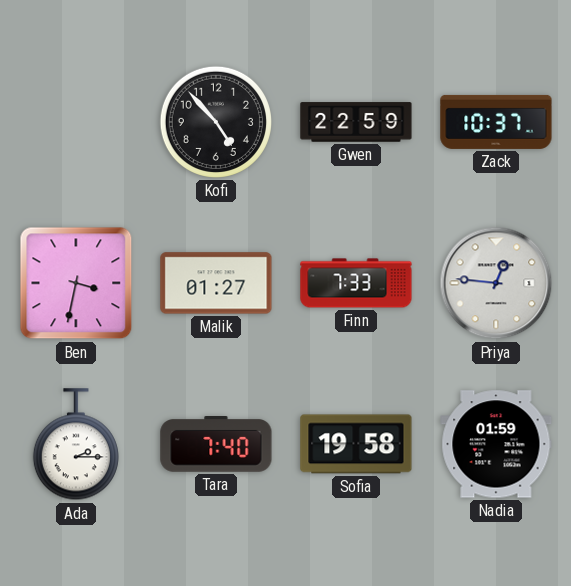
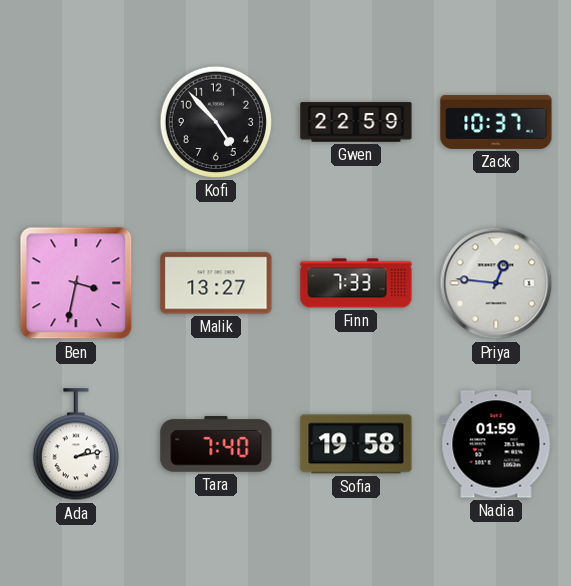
Malik: 01:27 -> 13:27
Ada: 2:15 -> 2:13
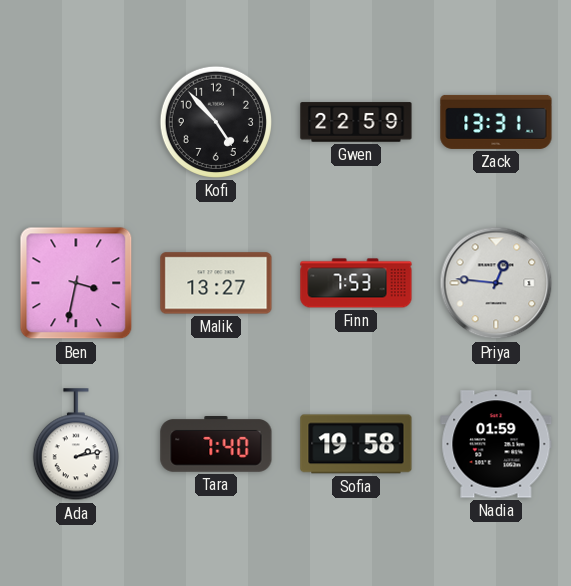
Zack: 10:37 -> 13:31
Finn: 7:33 -> 7:53
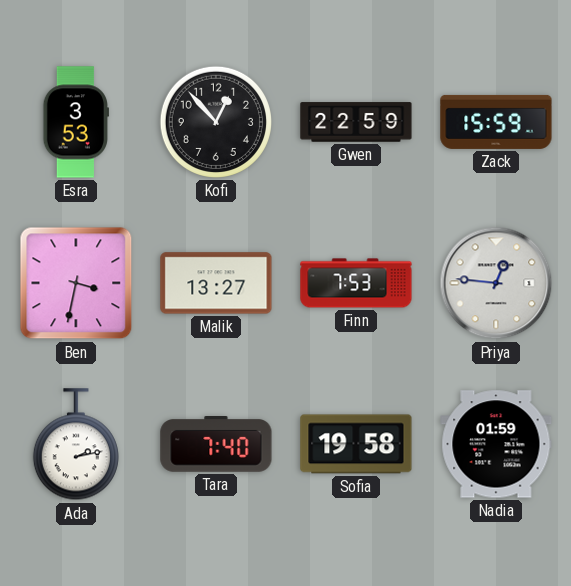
Esra: none -> 3:53
Kofi: 4:53 -> 12:53
Zack: 13:31 -> 15:59
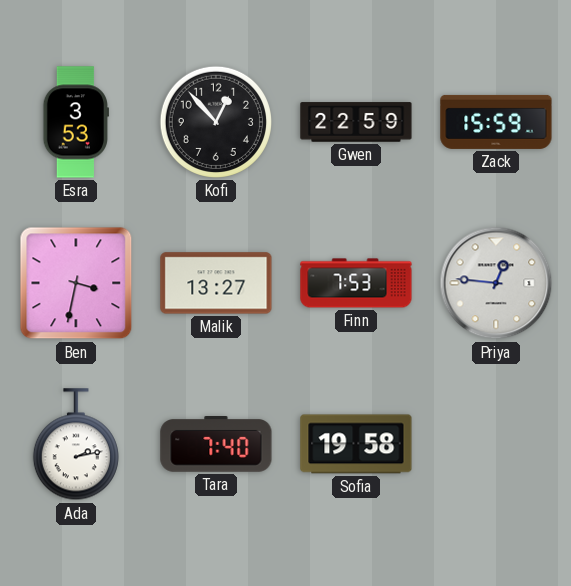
Nadia: 01:59 -> none
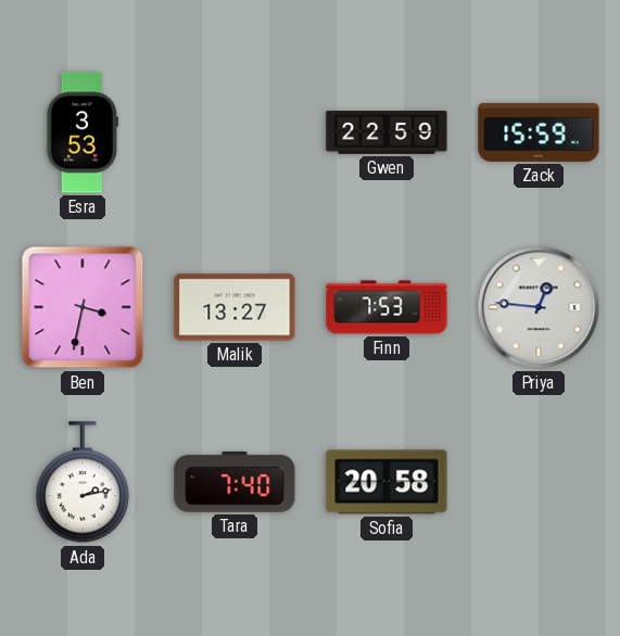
Kofi: 12:53 -> none
Sofia: 19:58 -> 20:58
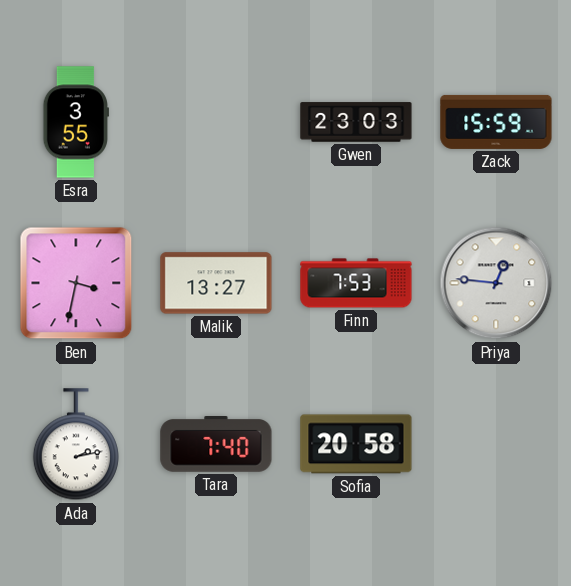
Esra: 3:53 -> 3:55
Gwen: 22:59 -> 23:03
